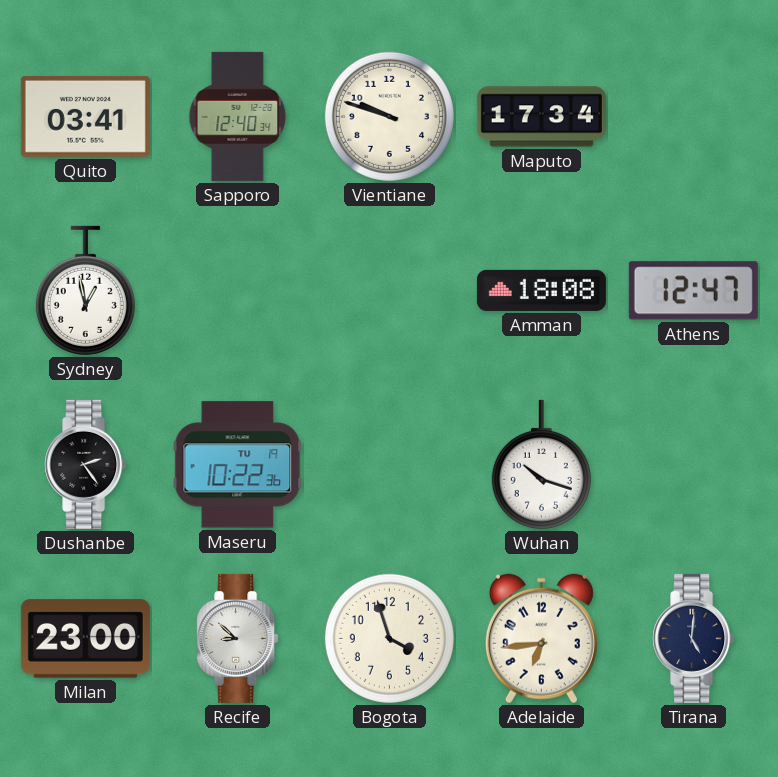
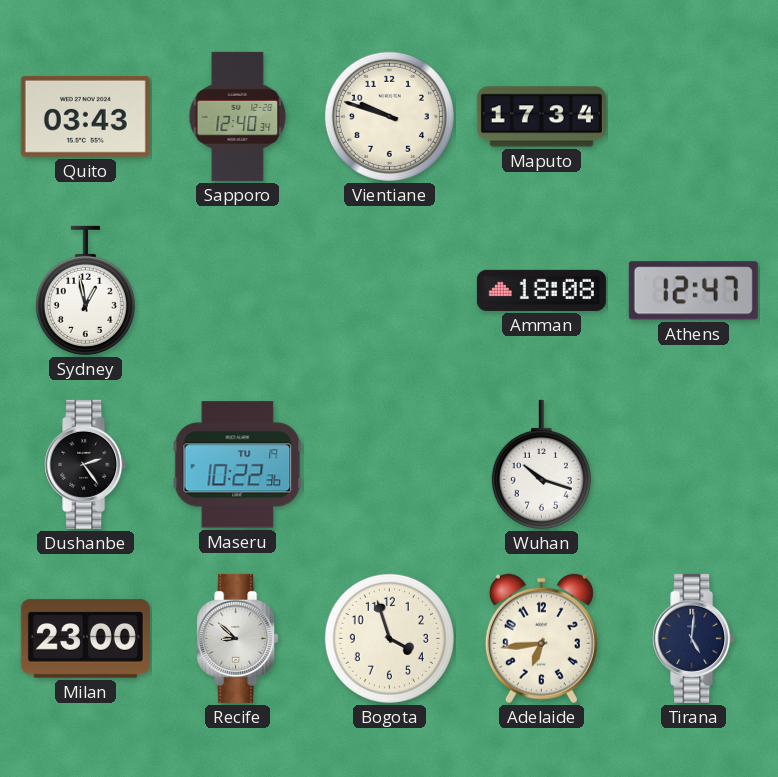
Quito: 03:41 -> 03:43
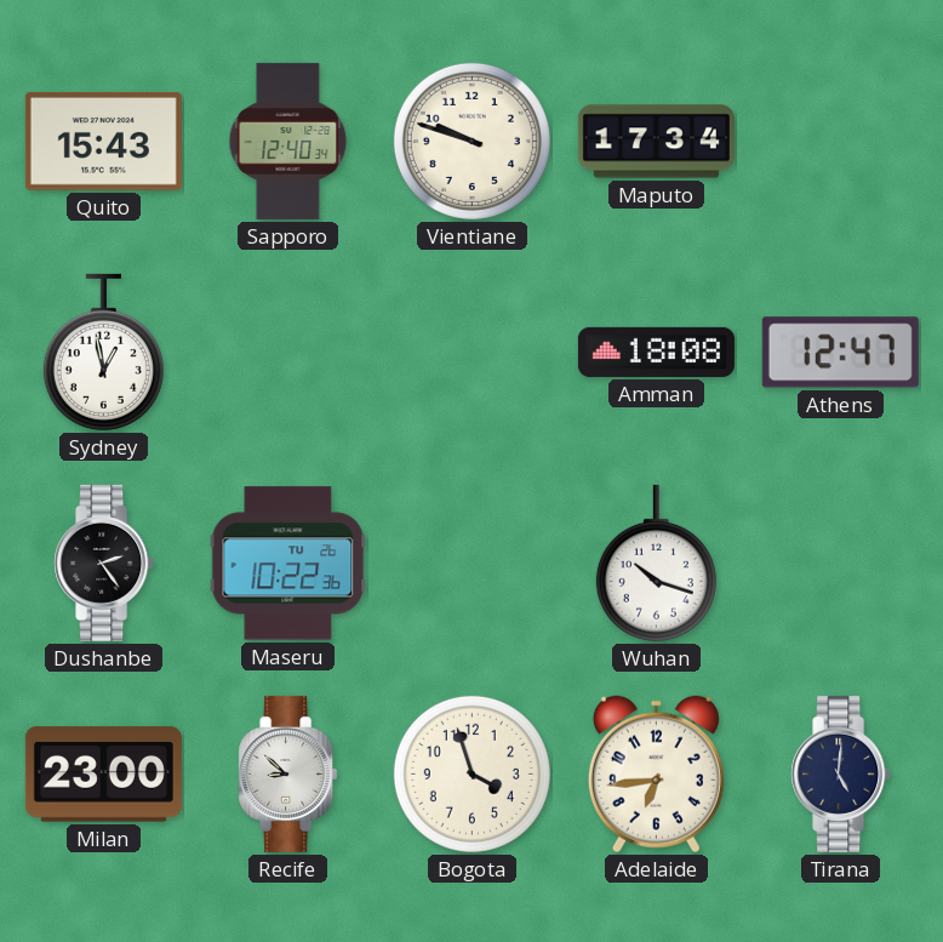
Quito: 03:43 -> 15:43
Maseru date: TU 19 -> TU 26
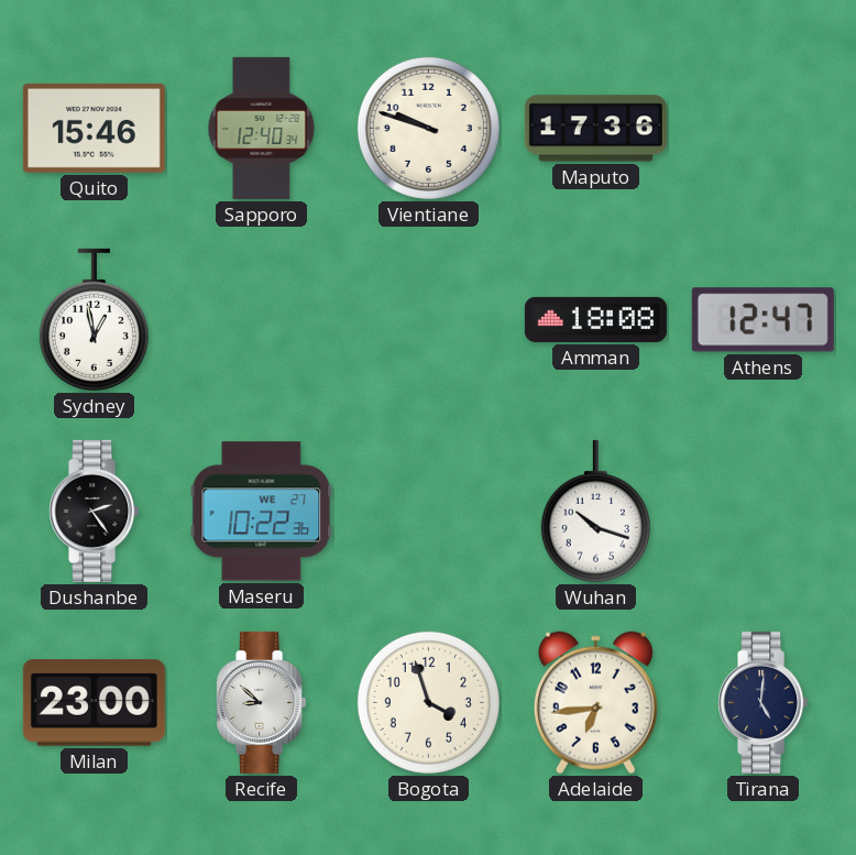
Quito: 15:43 -> 15:46
Maputo: 17:34 -> 17:36
Maseru date: TU 26 -> WE 27
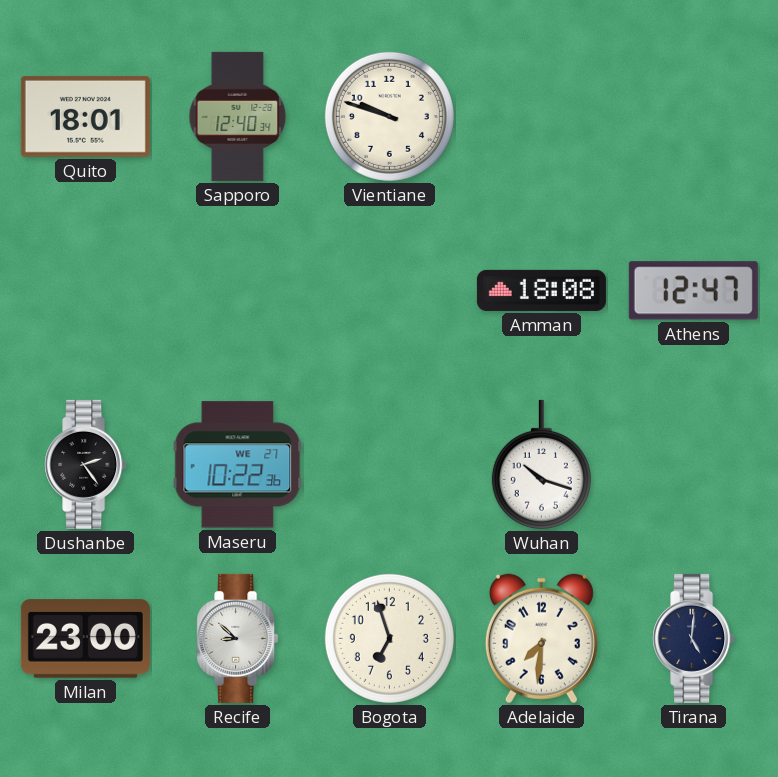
Quito: 15:46 -> 18:01
Maputo: 17:36 -> none
Sydney: 12:58 -> none
Bogota: 3:57 -> 6:57
Adelaide: 6:44 -> 7:31
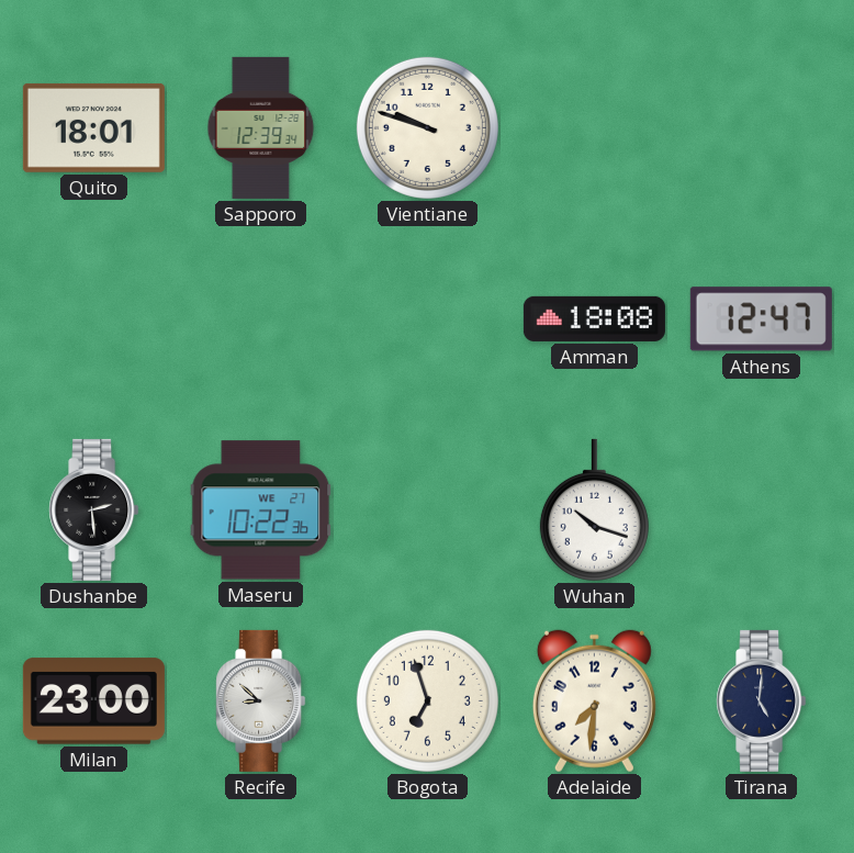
Sapporo: 12:40 -> 12:39
Dushanbe: 2:24 -> 2:29
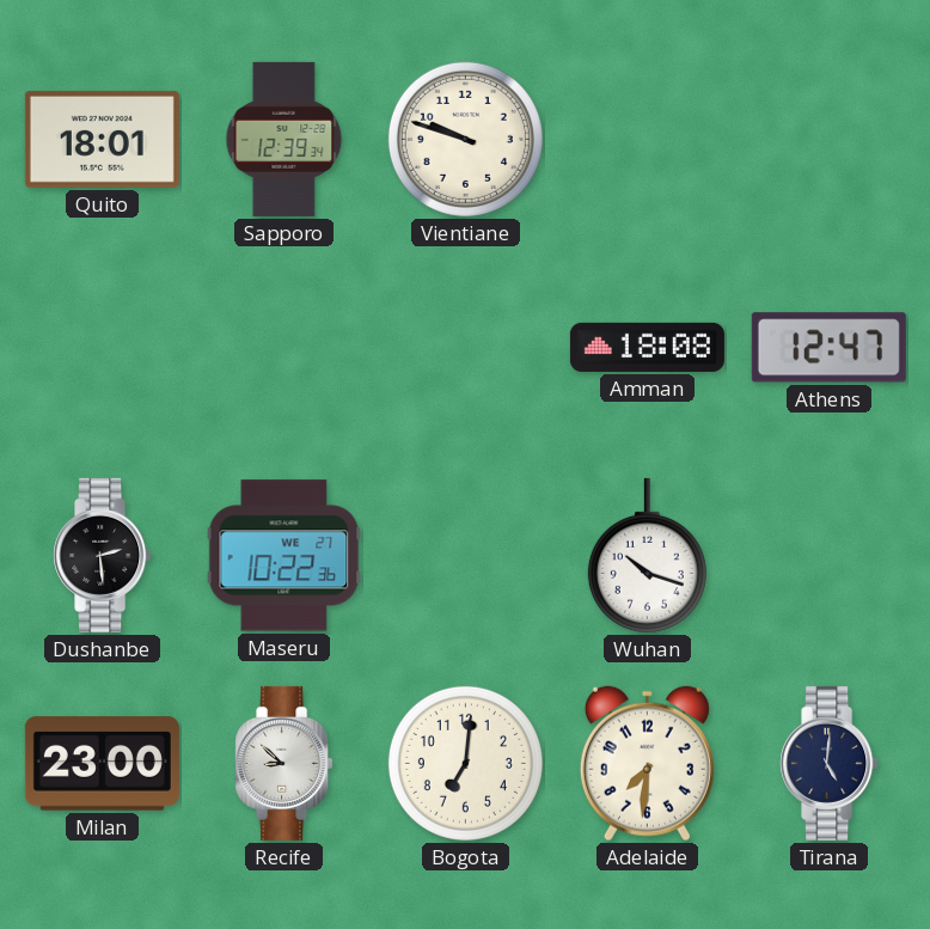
Bogota: 6:57 -> 7:01
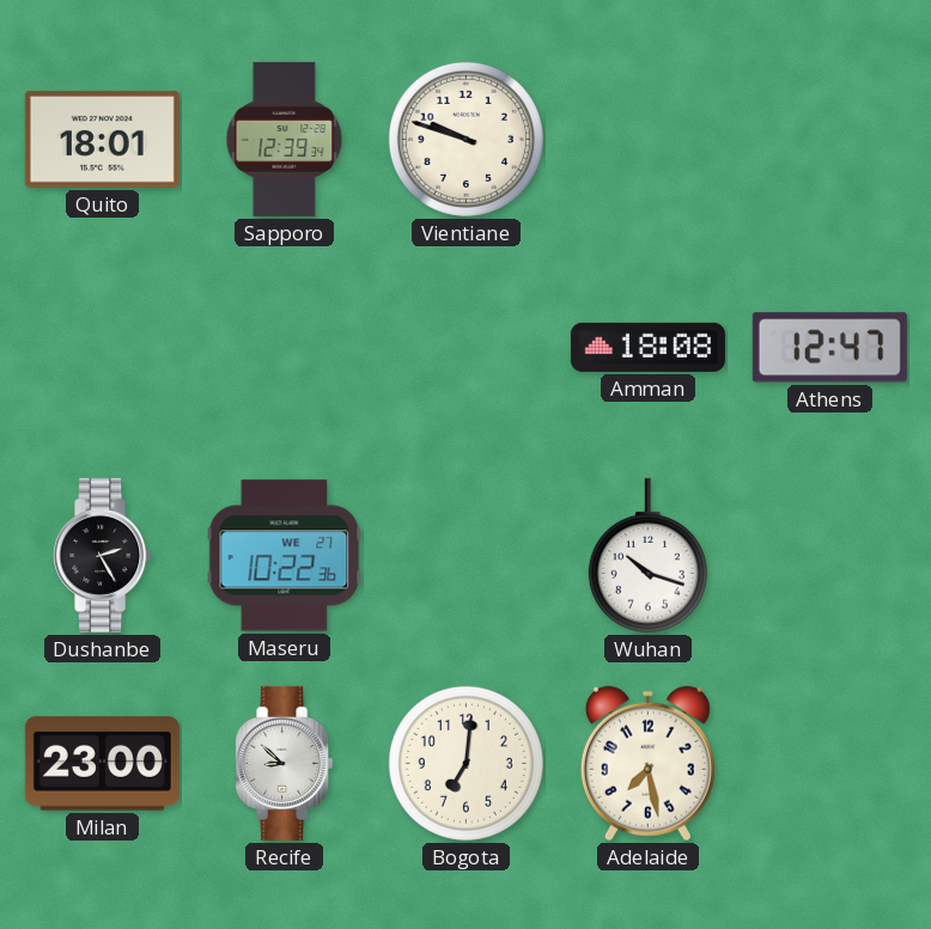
Dushanbe: 2:29 -> 2:25
Adelaide: 7:31 -> 7:28
Tirana: 5:01 -> none
